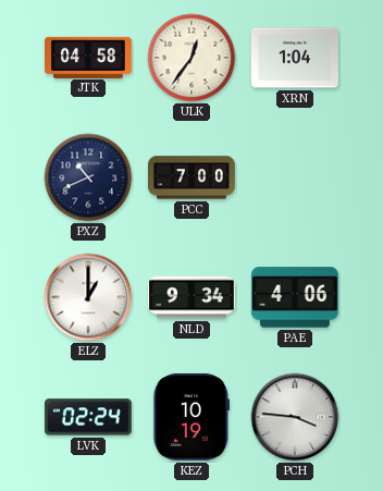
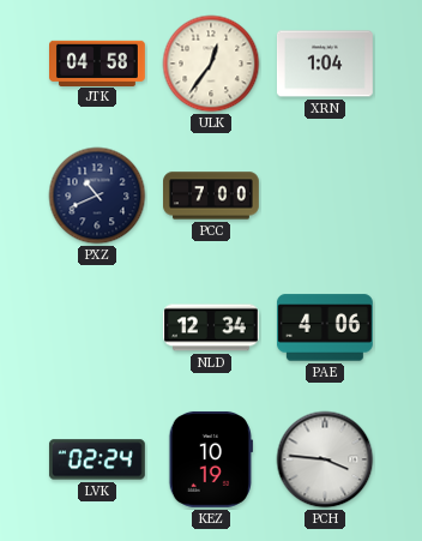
ELZ: 1:00 -> none
NLD: 9:34 -> 12:34
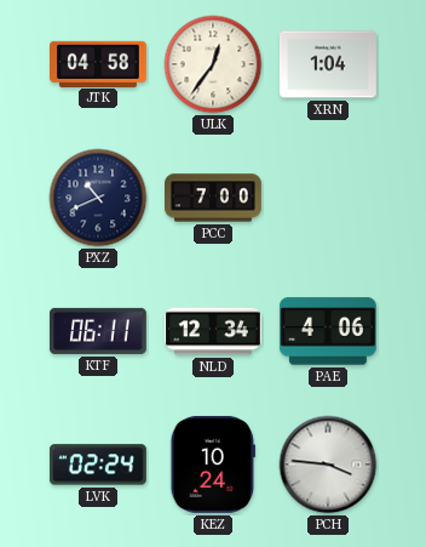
KTF: none -> 06:11
KEZ: 10:19 -> 10:24
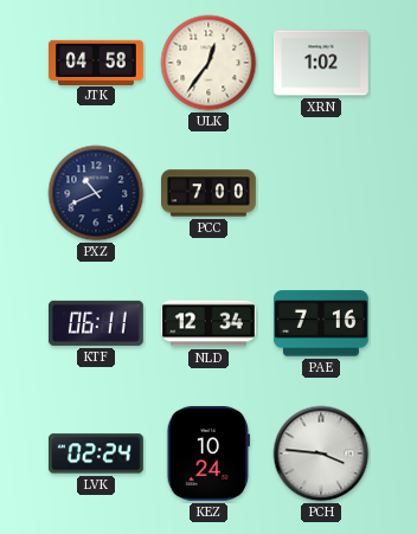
XRN: 1:04 -> 1:02
PAE: 4:06 -> 7:16
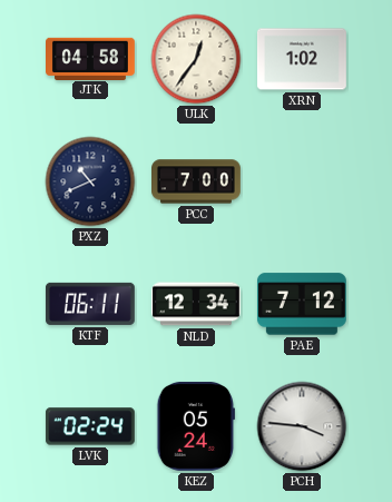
PAE: 7:16 -> 7:12
KEZ: 10:24 -> 05:24
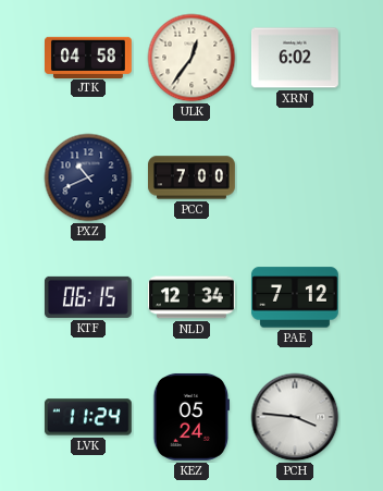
XRN: 1:02 -> 6:02
KTF: 06:11 -> 06:15
LVK: 02:24 -> 11:24
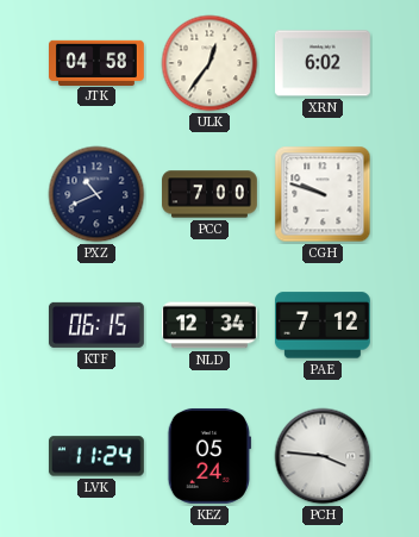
CGH: none -> 9:48
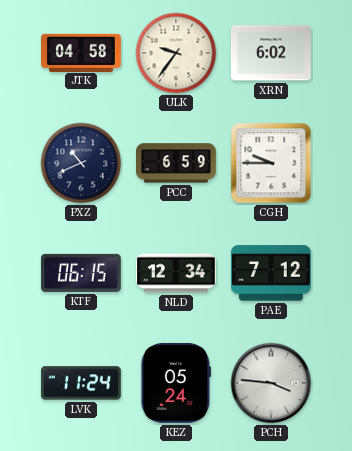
ULK: 12:36 -> 9:36
PCC: 7:00 -> 6:59
CGH: 9:48 -> 9:45
